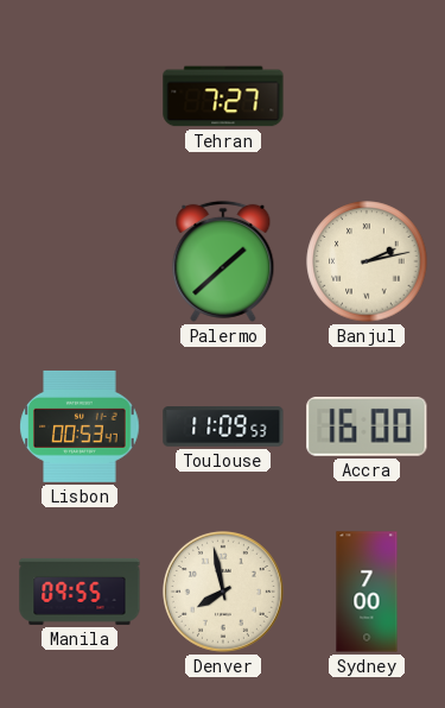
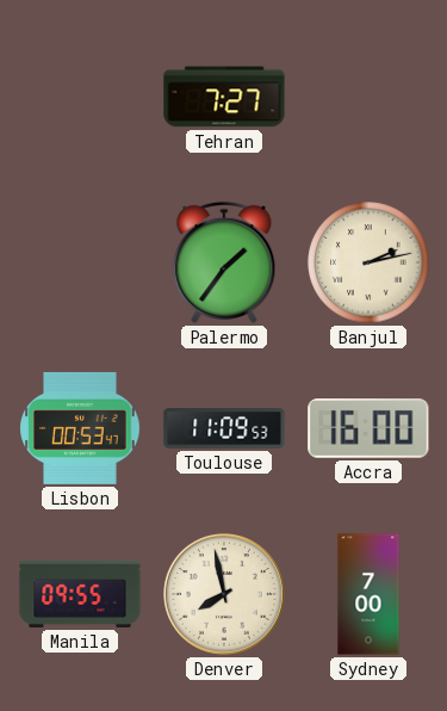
Palermo: 1:38 -> 1:36
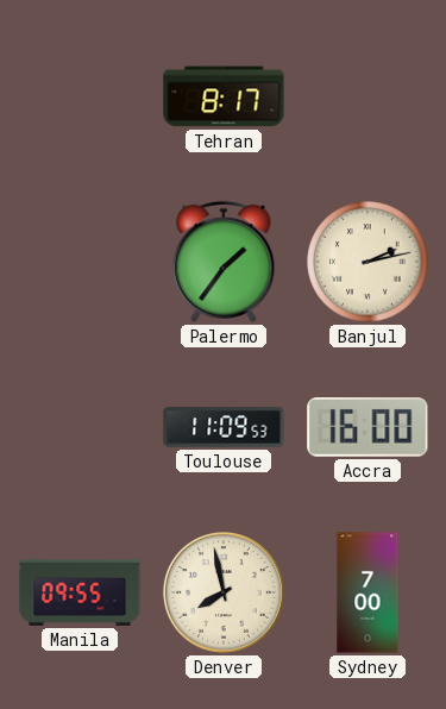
Tehran: 7:27 -> 8:17
Lisbon: 00:53 -> none
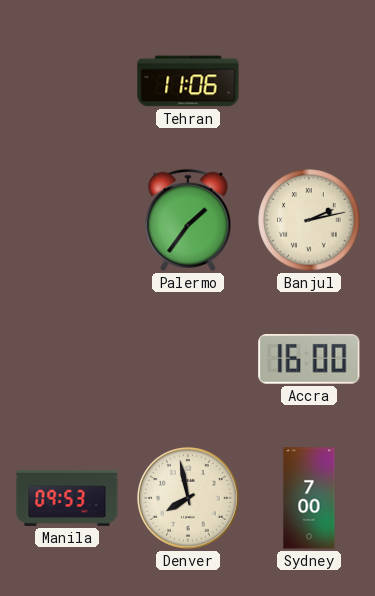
Tehran: 8:17 -> 11:06
Toulouse: 11:09 -> none
Manila: 09:55 -> 09:53
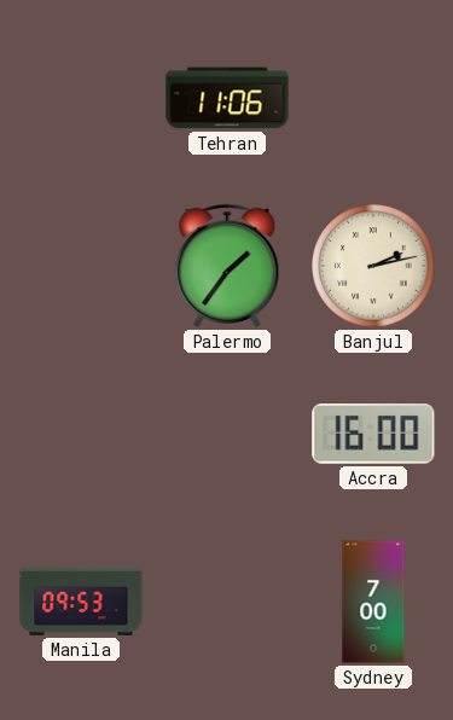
Denver: 7:58 -> none
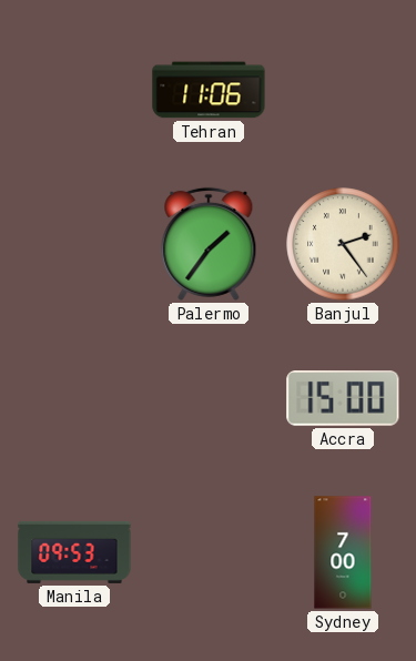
Banjul: 2:13 -> 2:24
Accra: 16:00 -> 15:00
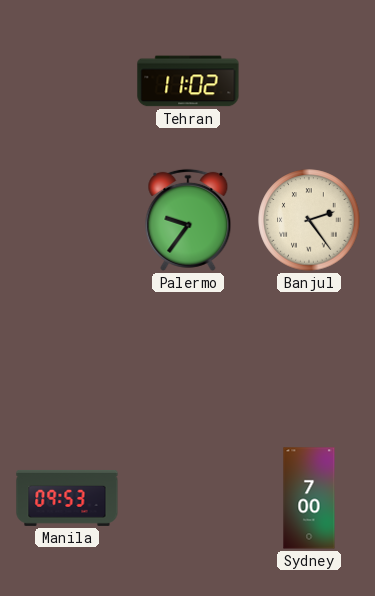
Tehran: 11:06 -> 11:02
Palermo: 1:36 -> 9:36
Accra: 15:00 -> none
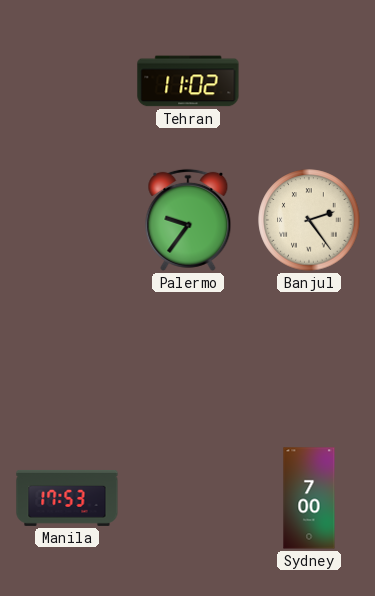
Manila: 09:53 -> 17:53
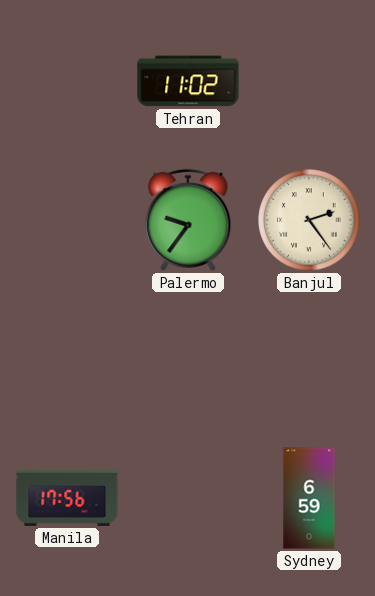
Manila: 17:53 -> 17:56
Sydney: 7:00 -> 6:59
